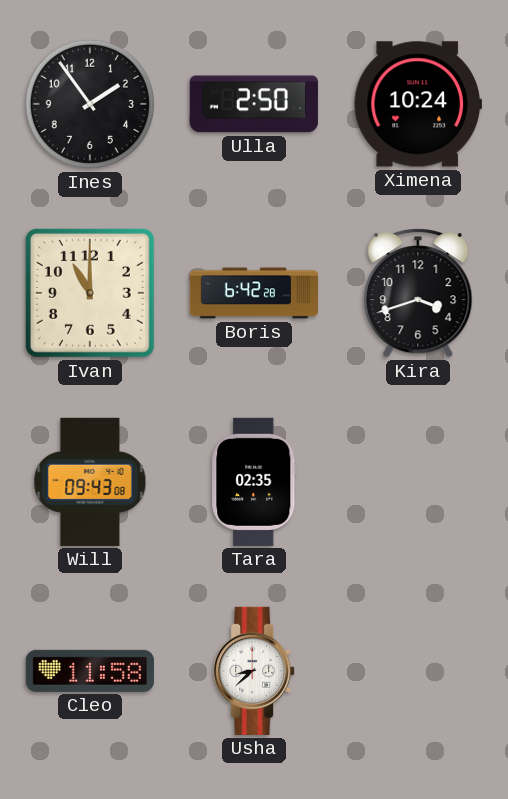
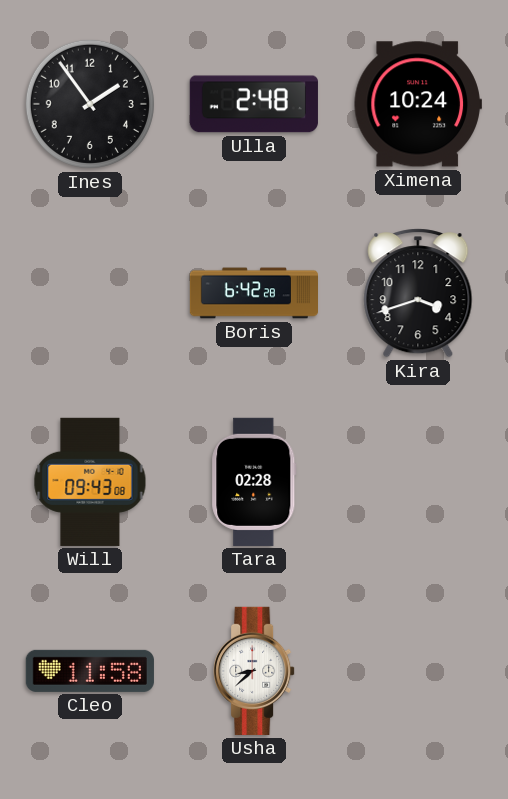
Ulla: 2:50 -> 2:48
Ivan: 11:00 -> none
Tara: 02:35 -> 02:28
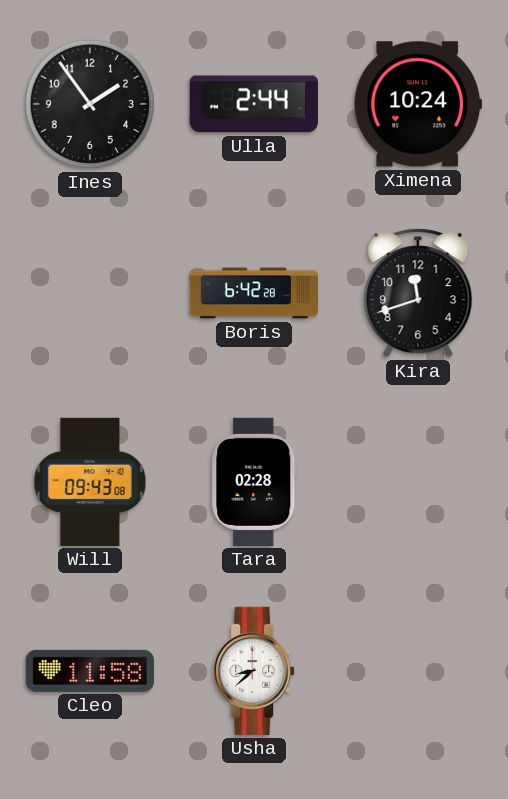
Ulla: 2:48 -> 2:44
Kira: 3:42 -> 11:42
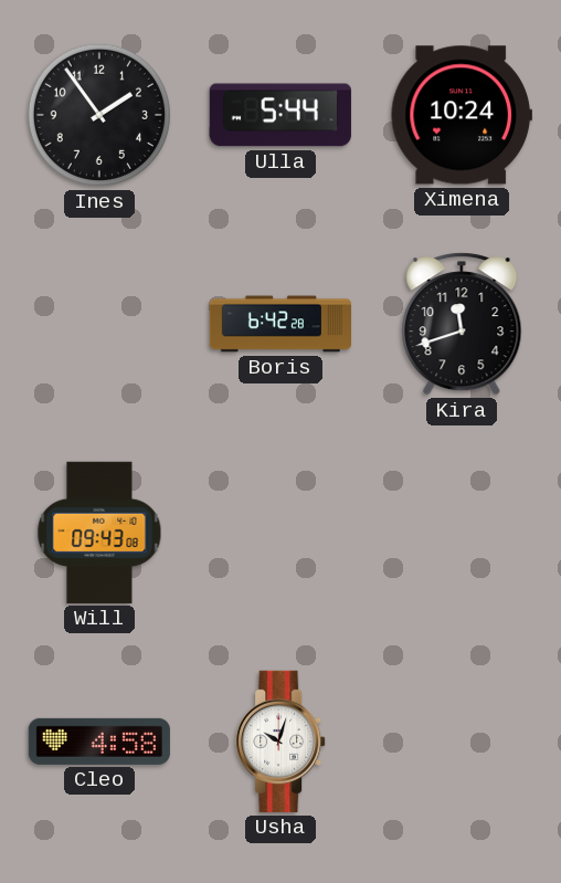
Ulla: 2:44 -> 5:44
Tara: 02:28 -> none
Cleo: 11:58 -> 4:58
Usha: 8:38 -> 10:03
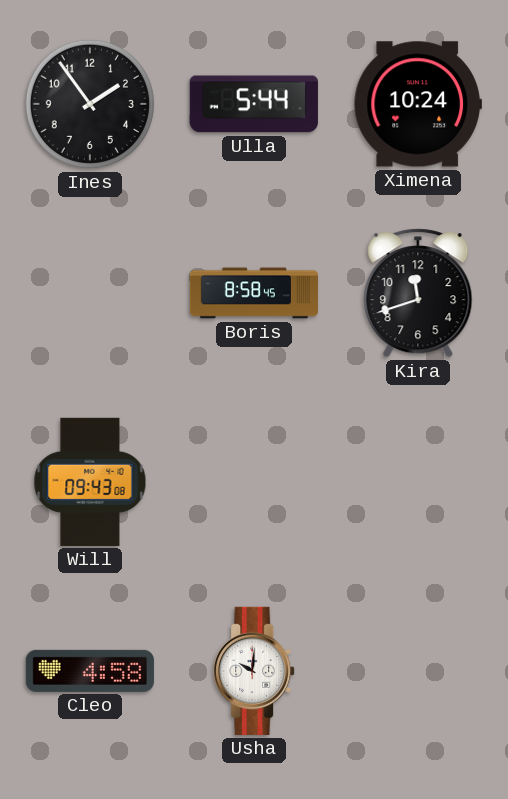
Boris: 6:42 -> 8:58
Usha: 10:03 -> 10:01
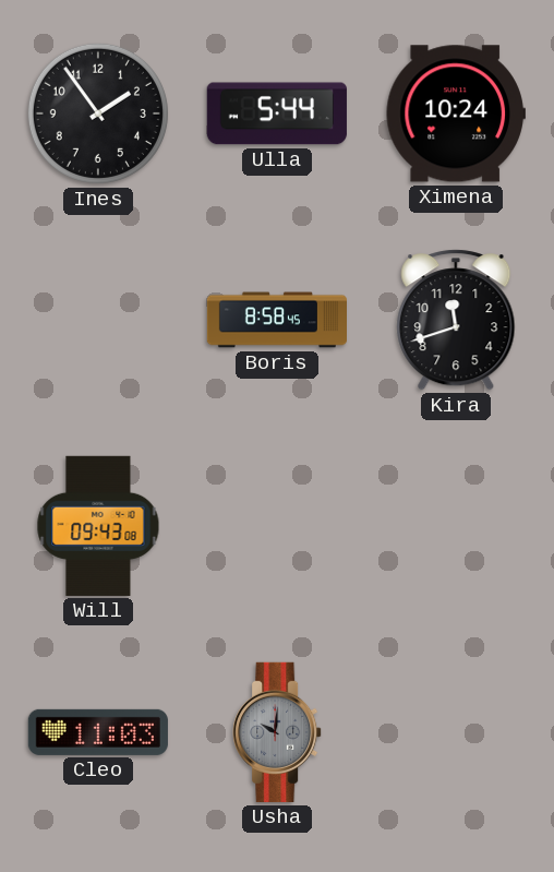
Cleo: 4:58 -> 11:03
Usha dial: white -> grey
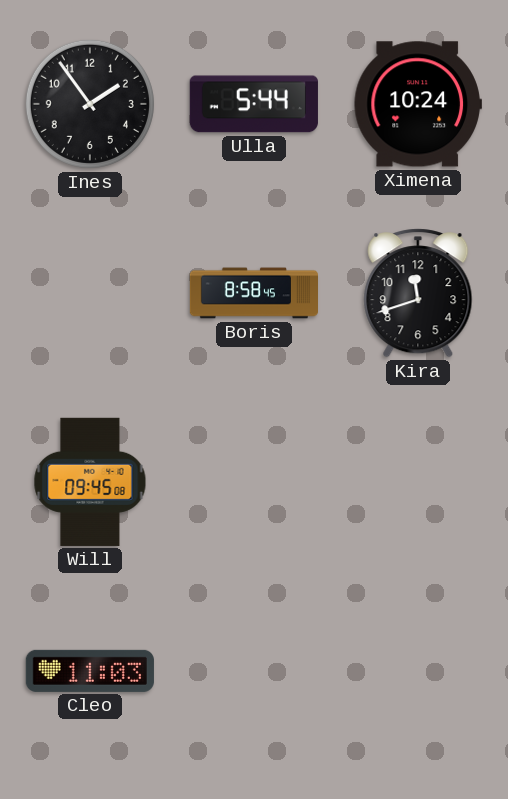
Will: 09:43 -> 09:45
Usha: 10:01 -> none
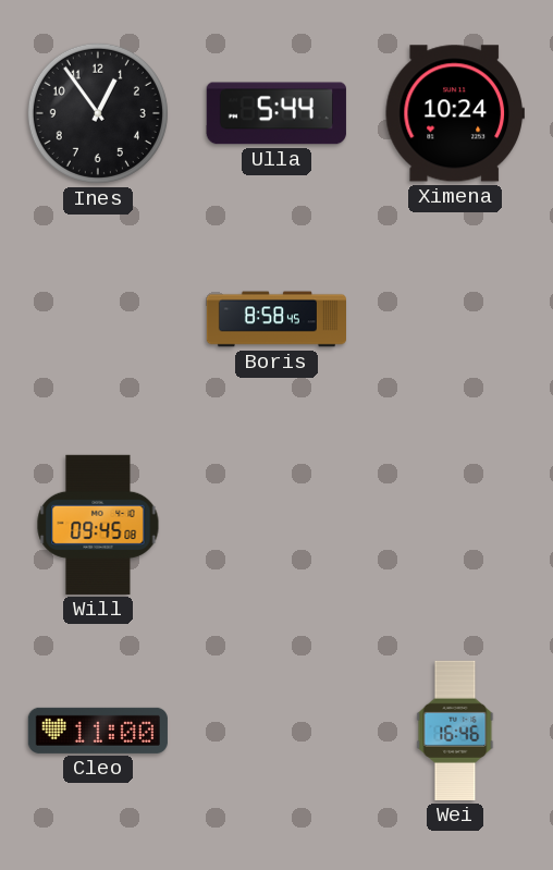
Ines: 1:54 -> 12:54
Kira: 11:42 -> none
Cleo: 11:03 -> 11:00
Wei: none -> 16:46
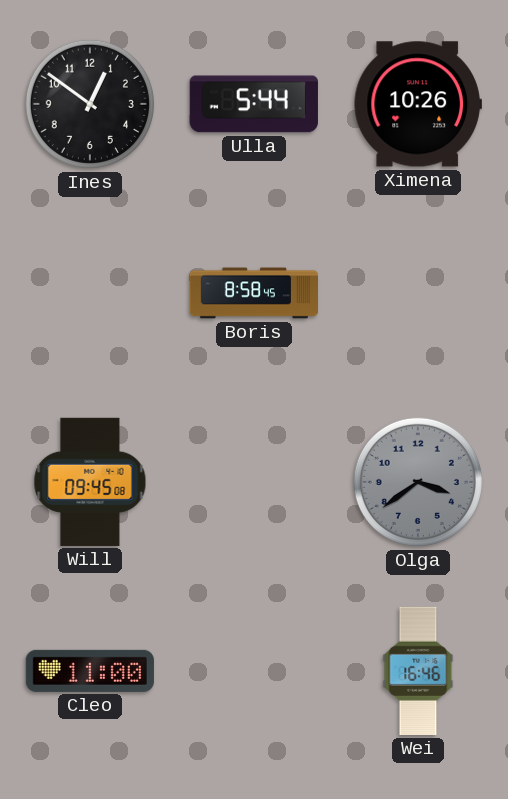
Ines: 12:54 -> 12:51
Ximena: 10:24 -> 10:26
Olga: none -> 3:39
